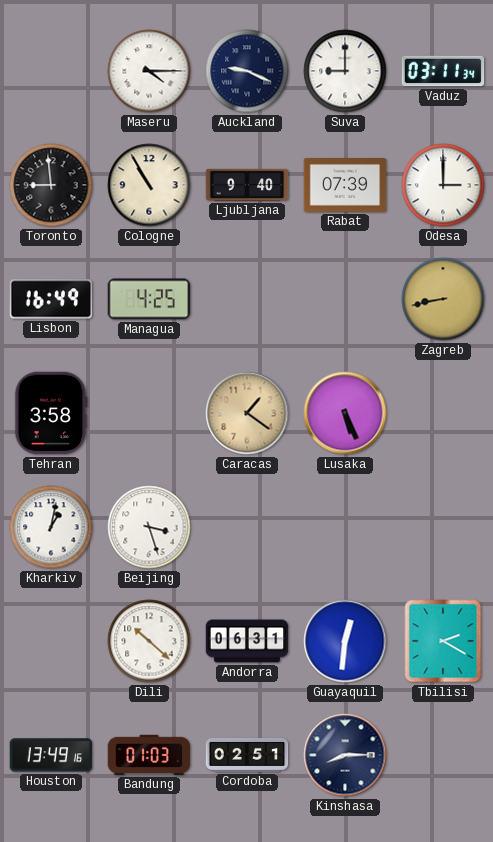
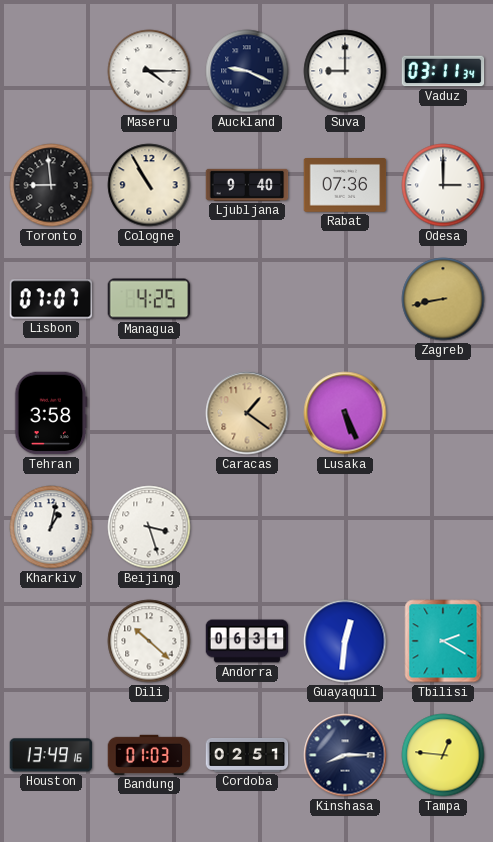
Rabat: 07:39 -> 07:36
Lisbon: 16:49 -> 07:07
Tampa: none -> 12:46
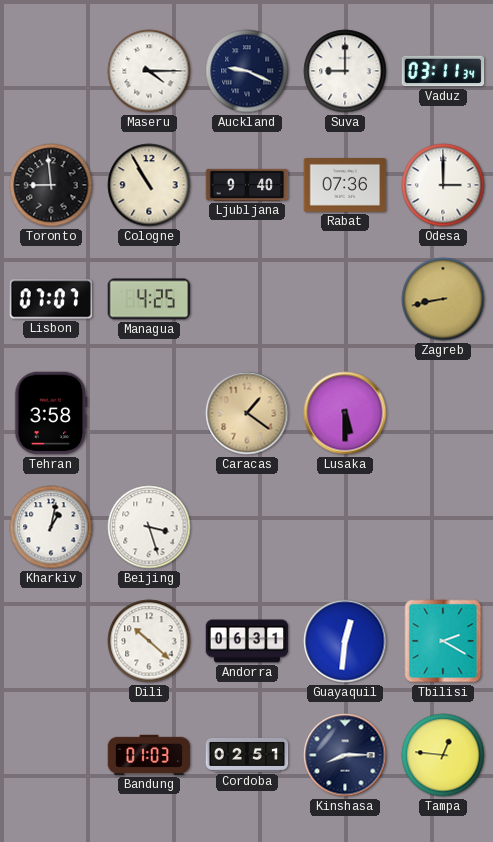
Lusaka: 5:26 -> 5:30
Houston: 13:49 -> none
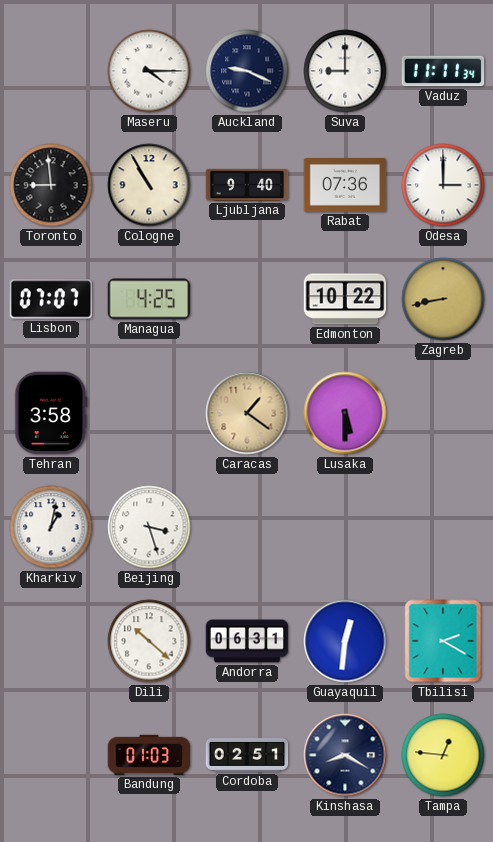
Vaduz: 03:11 -> 11:11
Edmonton: none -> 10:22
Kinshasa: 8:15 -> 8:20
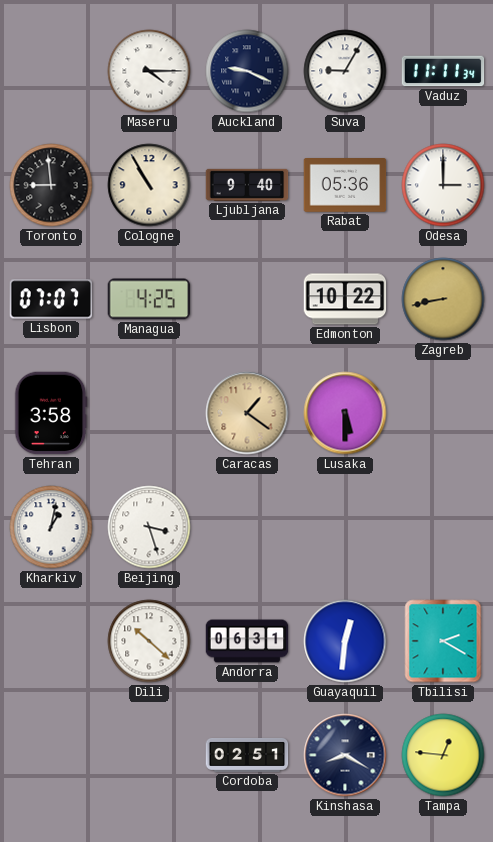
Suva: 9:00 -> 9:05
Rabat: 07:36 -> 05:36
Bandung: 01:03 -> none
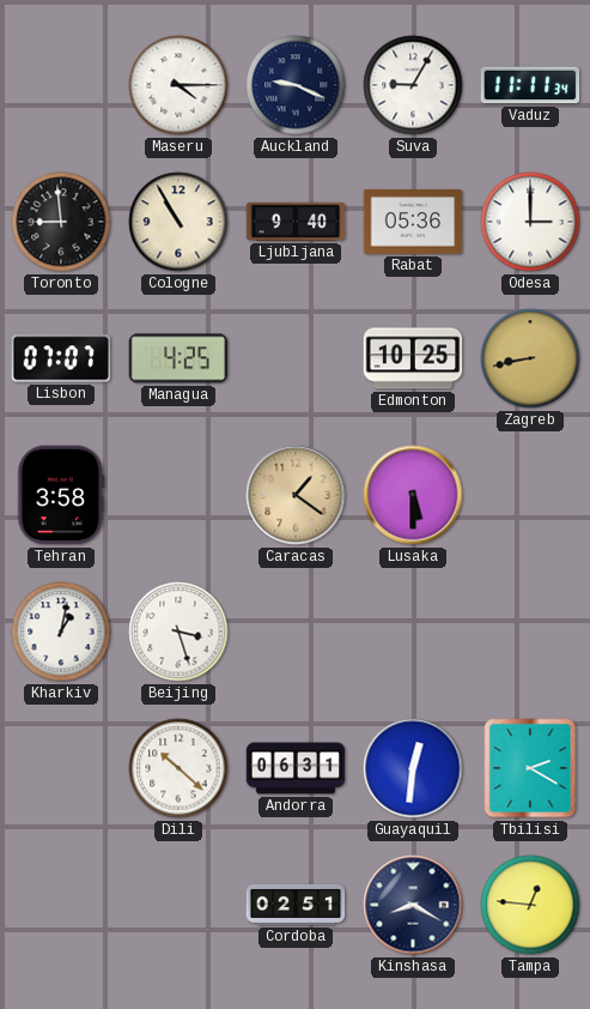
Edmonton: 10:22 -> 10:25
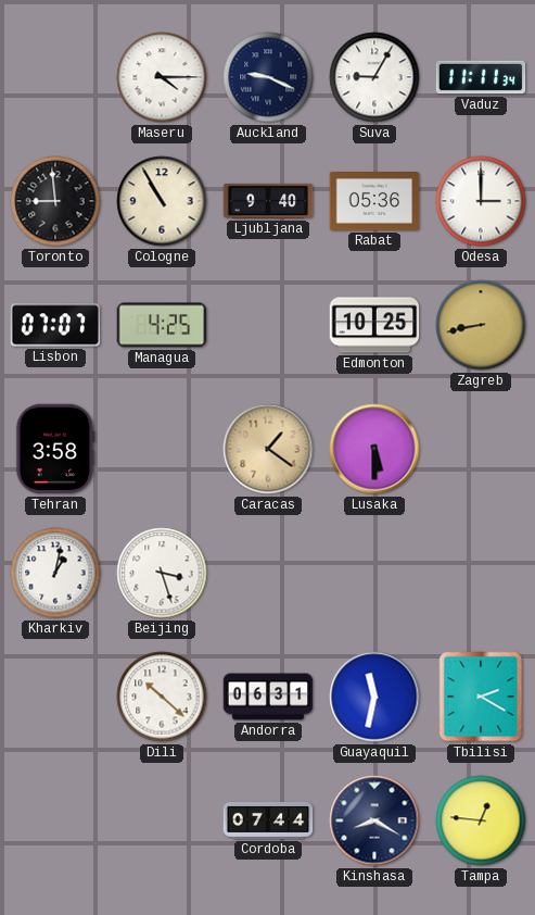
Guayaquil: 12:31 -> 11:32
Cordoba: 02:51 -> 07:44
